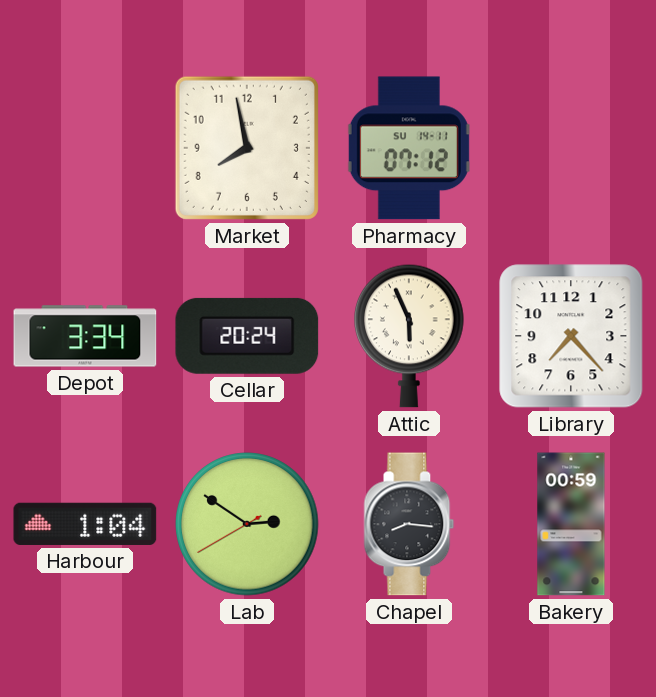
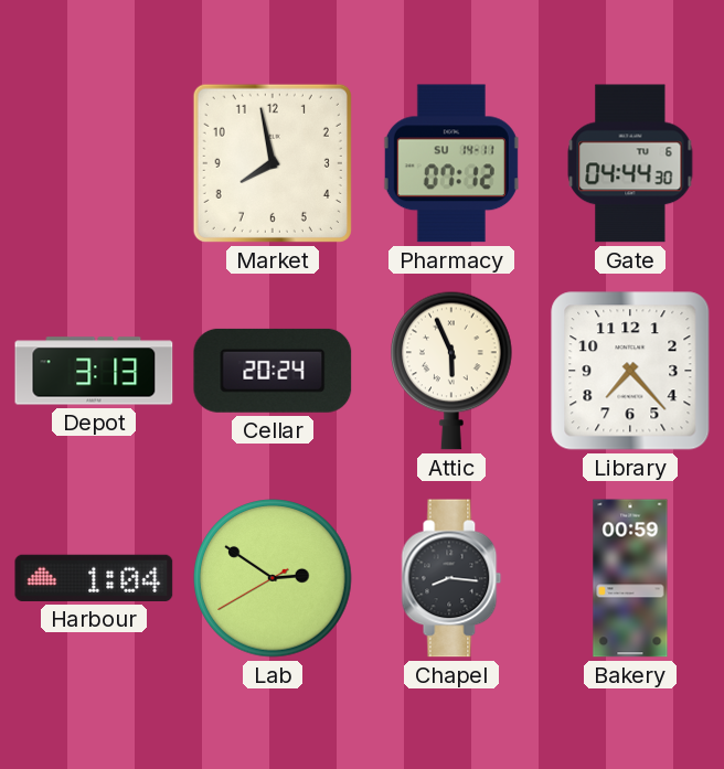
Gate: none -> 04:44
Depot: 3:34 -> 3:13
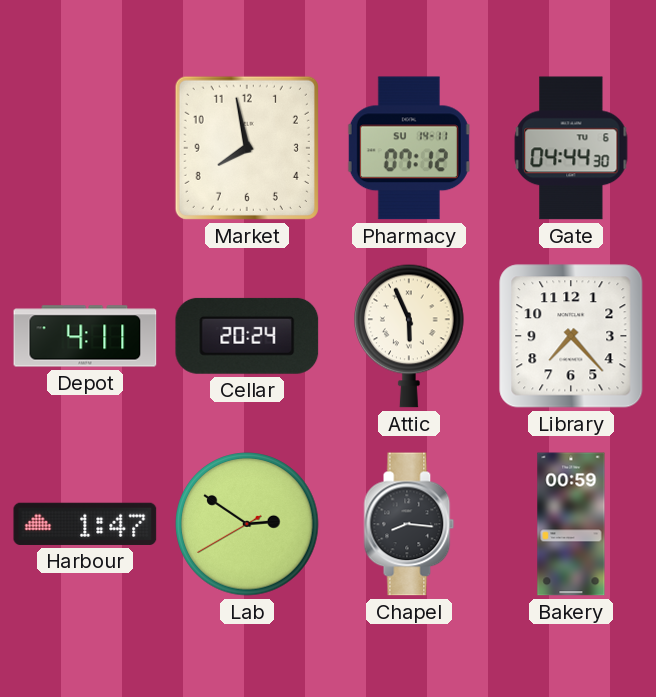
Depot: 3:13 -> 4:11
Harbour: 1:04 -> 1:47
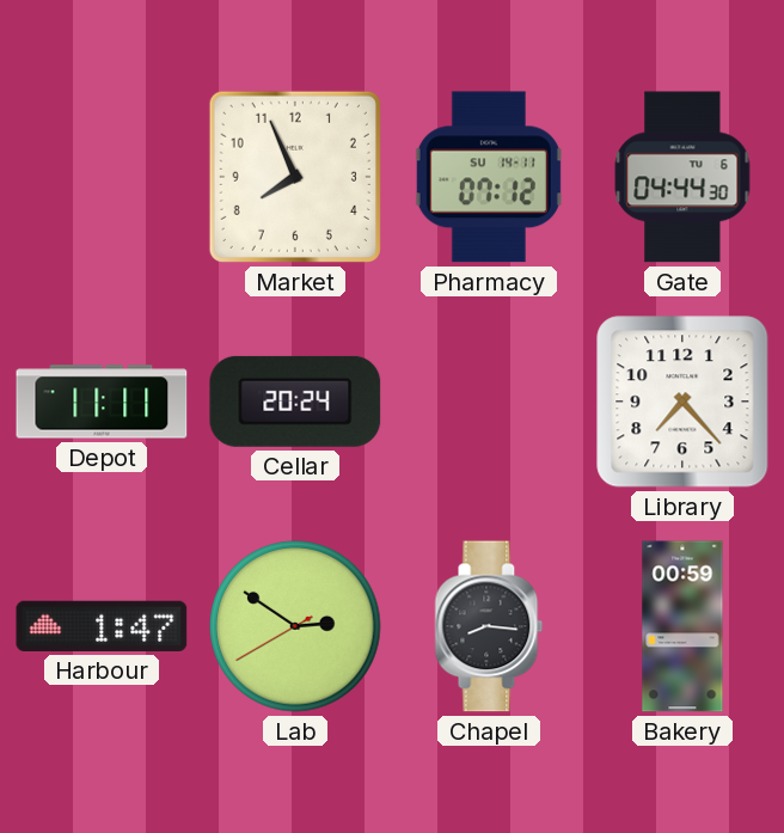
Market: 7:58 -> 7:56
Depot: 4:11 -> 11:11
Attic: 5:56 -> none
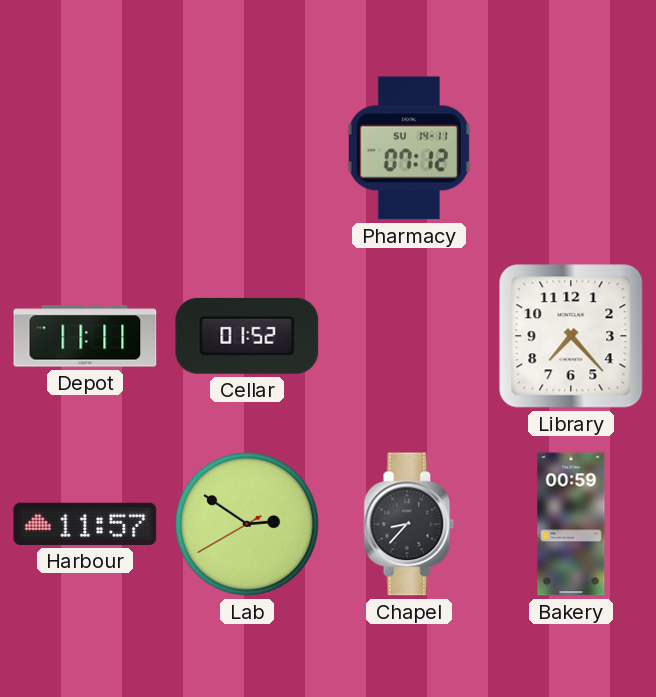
Market: 7:56 -> none
Gate: 04:44 -> none
Cellar: 20:24 -> 01:52
Harbour: 1:47 -> 11:57
Chapel: 8:16 -> 8:37
